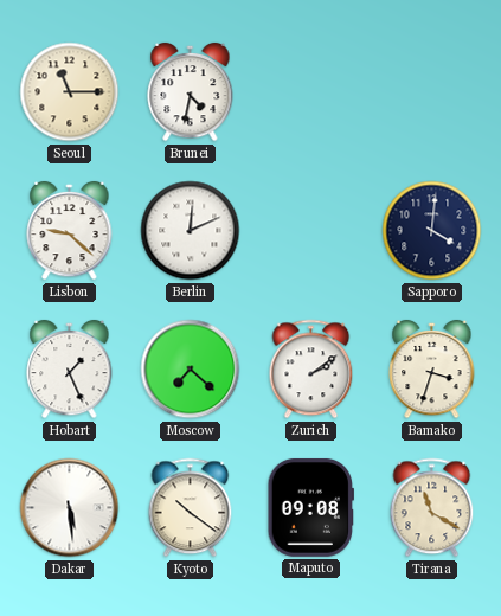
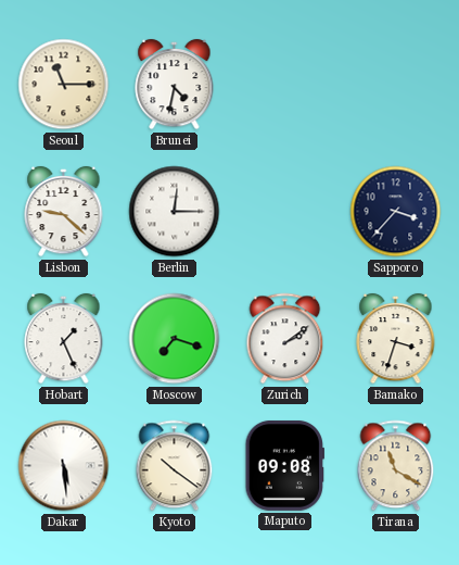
Berlin: 12:11 -> 12:15
Sapporo: 4:01 -> 3:37
Moscow: 7:22 -> 7:18
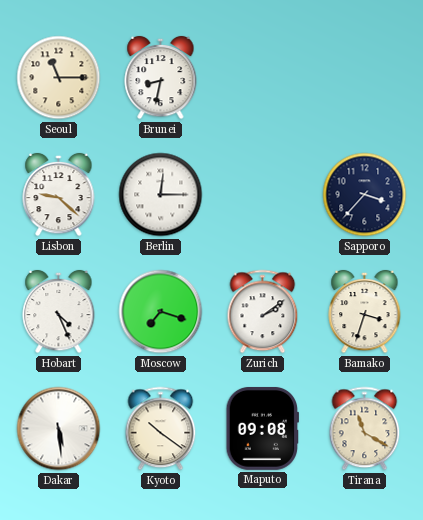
Brunei: 4:32 -> 8:32
Hobart: 1:26 -> 4:26
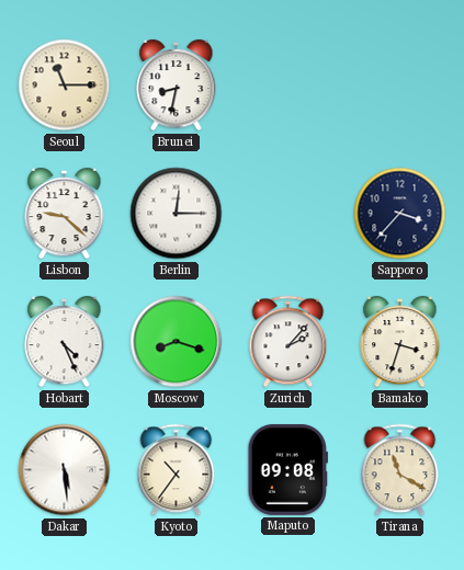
Moscow: 7:18 -> 8:18
Zurich: 2:09 -> 2:07
Kyoto: 10:21 -> 10:36
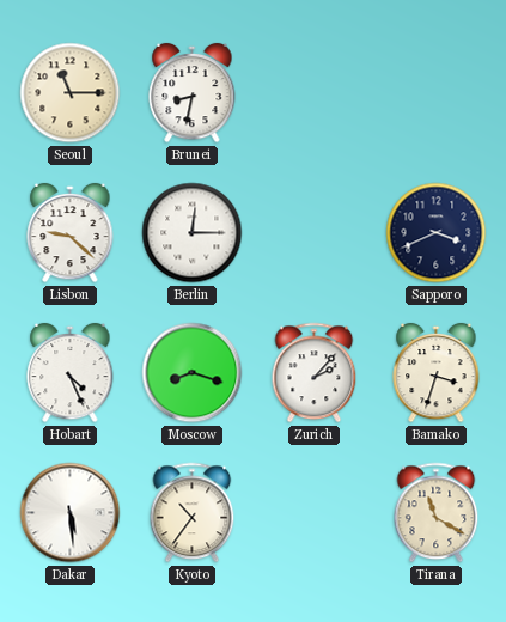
Sapporo: 3:37 -> 3:41
Maputo: 09:08 -> none
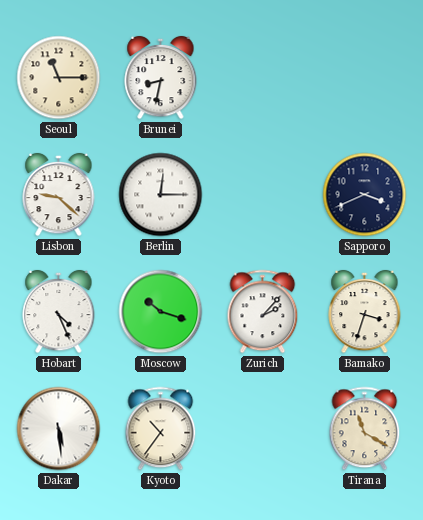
Moscow: 8:18 -> 10:18
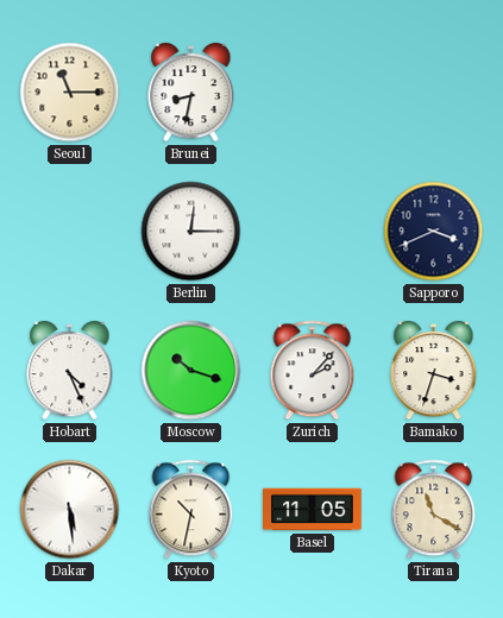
Lisbon: 9:22 -> none
Kyoto: 10:36 -> 10:32
Basel: none -> 11:05
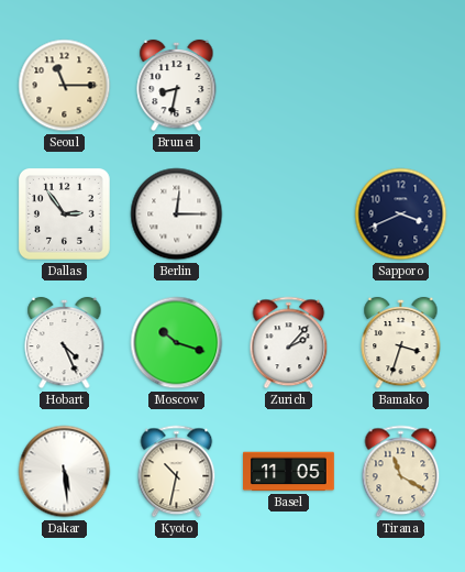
Dallas: none -> 2:54
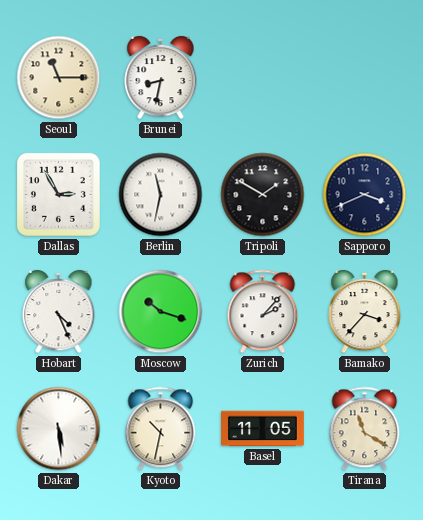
Dallas: 2:54 -> 2:55
Berlin: 12:15 -> 11:32
Tripoli: none -> 1:50
Bamako: 3:33 -> 3:37
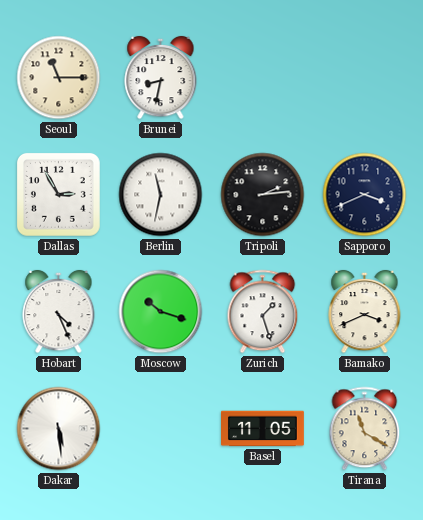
Tripoli: 1:50 -> 2:14
Zurich: 2:07 -> 1:27
Bamako: 3:37 -> 3:41
Kyoto: 10:32 -> none
